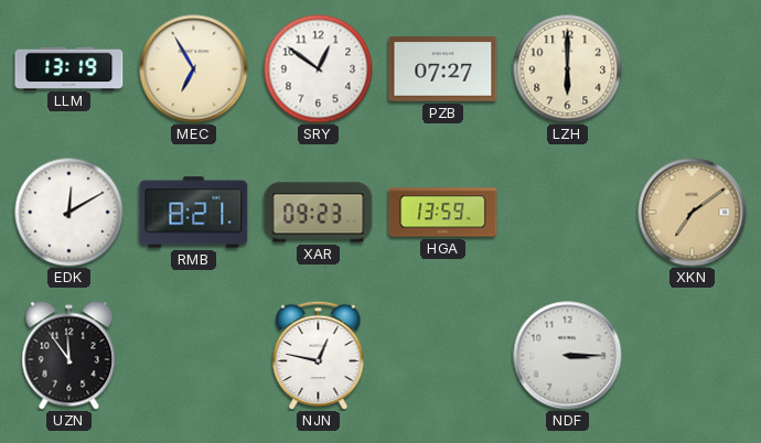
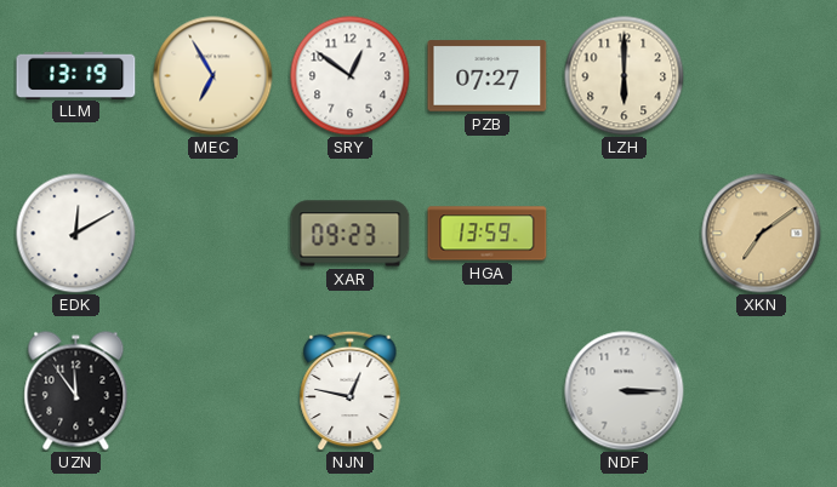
RMB: 8:21 -> none
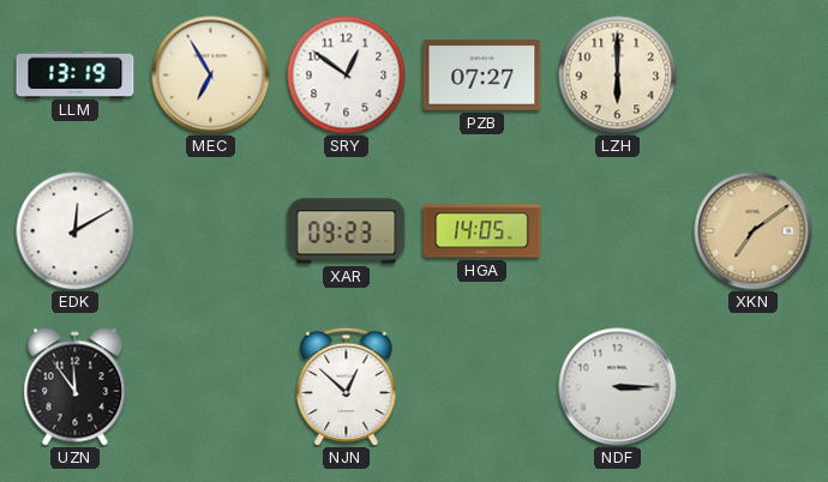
HGA: 13:59 -> 14:05
NJN: 12:47 -> 12:52
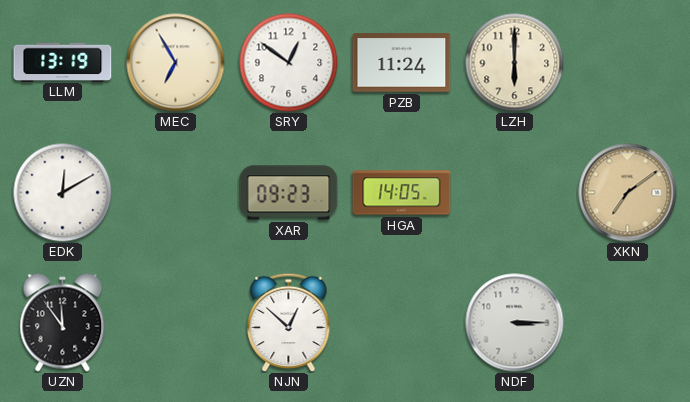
PZB: 07:27 -> 11:24
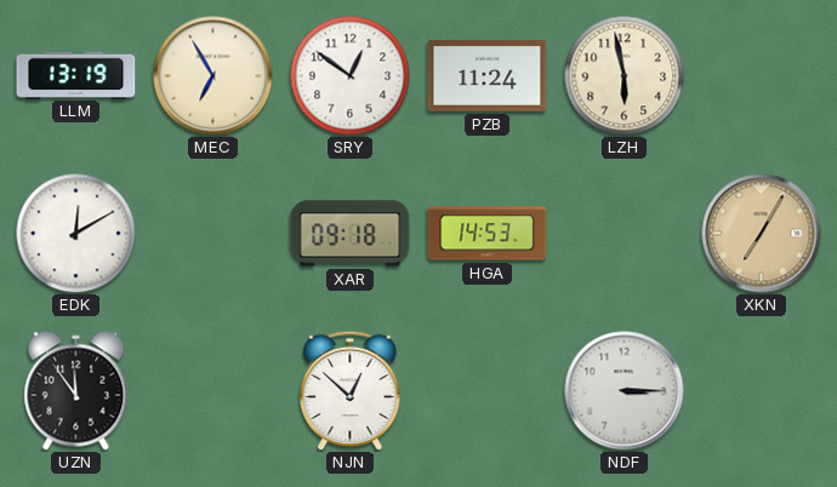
LZH: 6:00 -> 5:58
XAR: 09:23 -> 09:18
HGA: 14:05 -> 14:53
XKN: 7:09 -> 7:05
